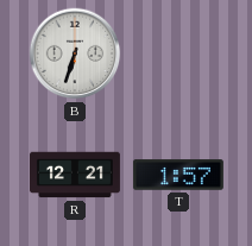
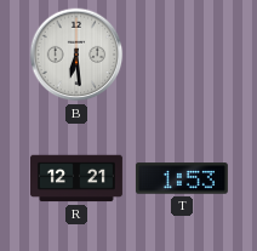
B: 6:33 -> 6:29
T: 1:57 -> 1:53
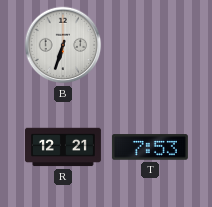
B: 6:29 -> 6:33
T: 1:53 -> 7:53
